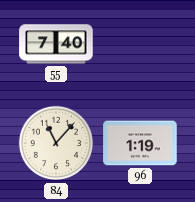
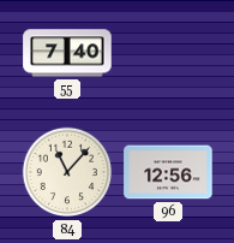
96: 1:19 -> 12:56
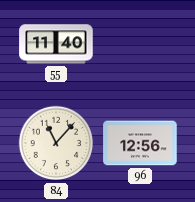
55: 7:40 -> 11:40
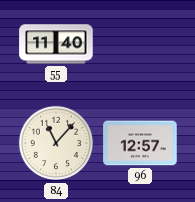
96: 12:56 -> 12:57
